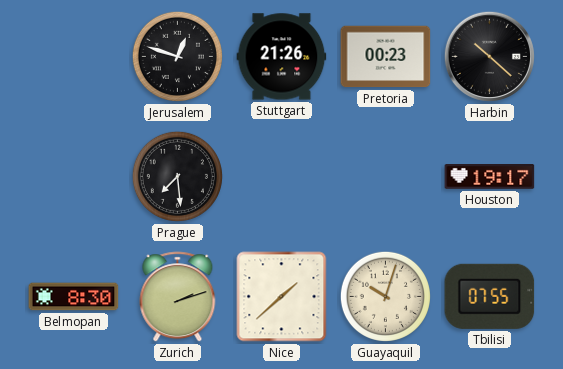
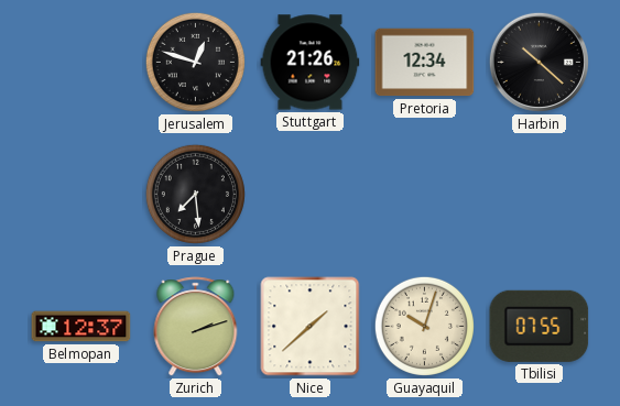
Pretoria: 00:23 -> 12:34
Houston: 19:17 -> none
Belmopan: 8:30 -> 12:37
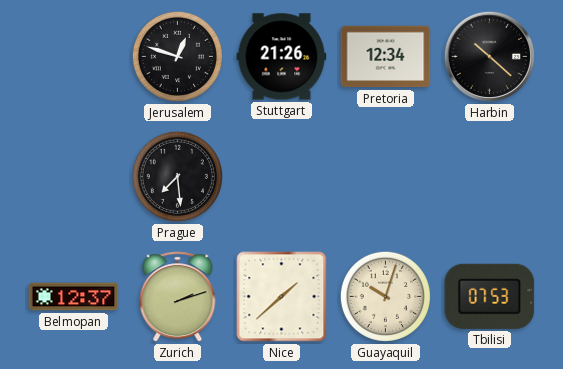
Tbilisi: 07:55 -> 07:53
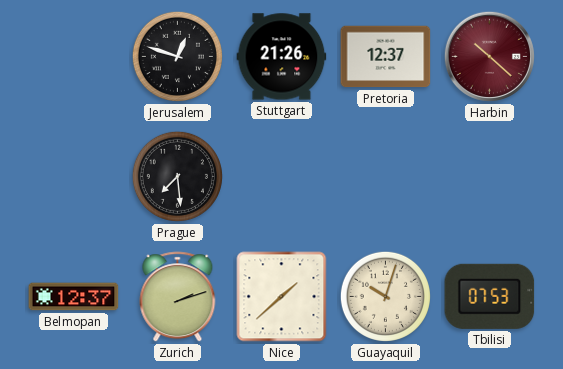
Pretoria: 12:34 -> 12:37
Harbin dial: black -> burgundy
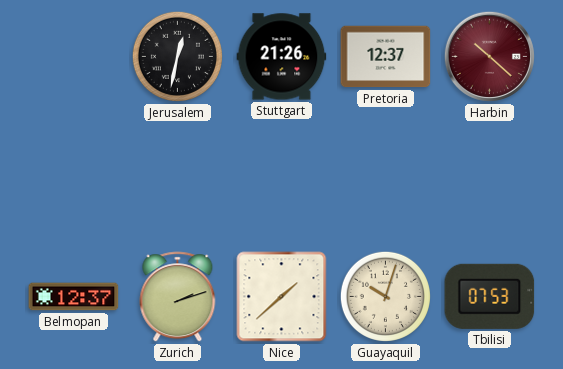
Jerusalem: 12:48 -> 12:32
Prague: 7:29 -> none
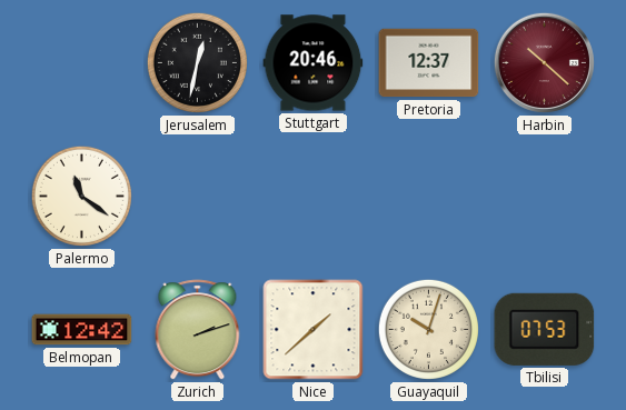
Stuttgart: 21:26 -> 20:46
Palermo: none -> 11:21
Belmopan: 12:37 -> 12:42
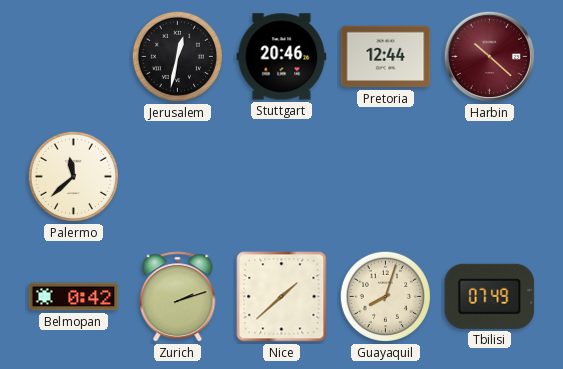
Pretoria: 12:37 -> 12:44
Palermo: 11:21 -> 11:38
Belmopan: 12:42 -> 0:42
Guayaquil: 10:03 -> 8:03
Tbilisi: 07:53 -> 07:49
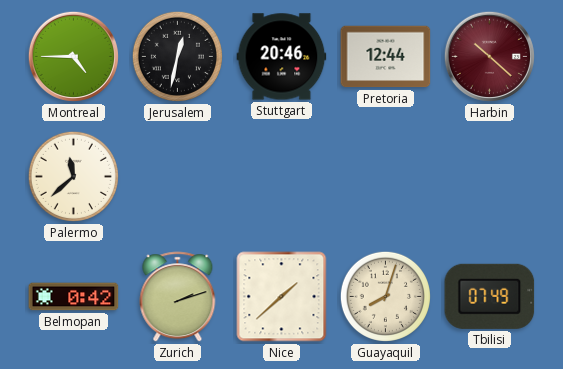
Montreal: none -> 4:45
